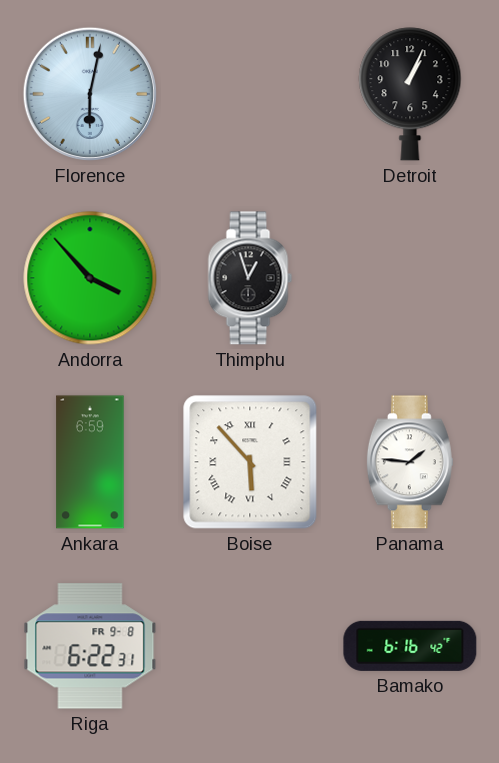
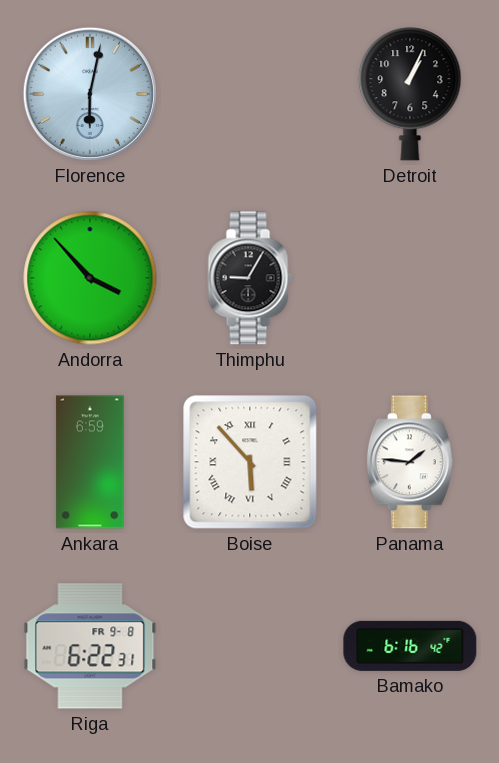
Thimphu: 12:57 -> 9:05
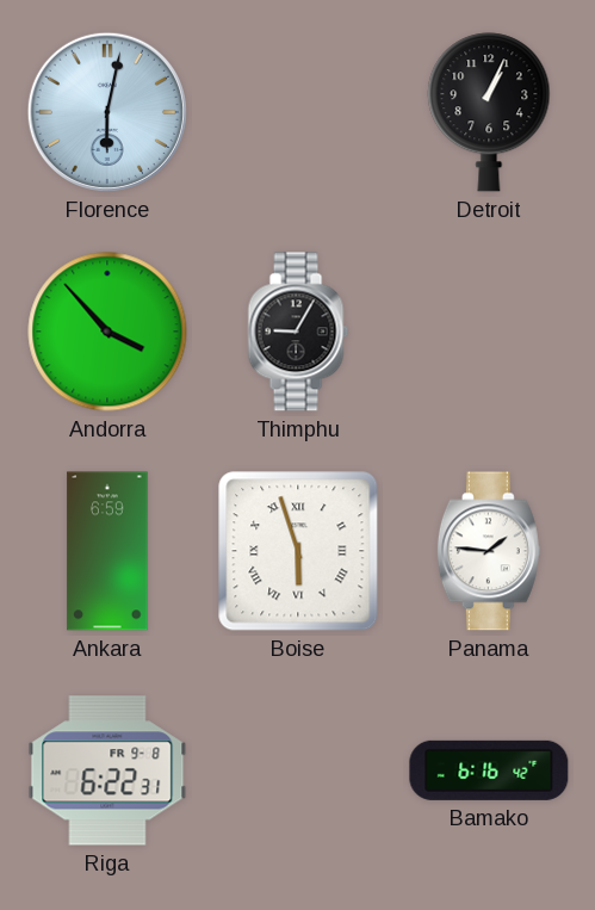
Boise: 5:53 -> 5:57
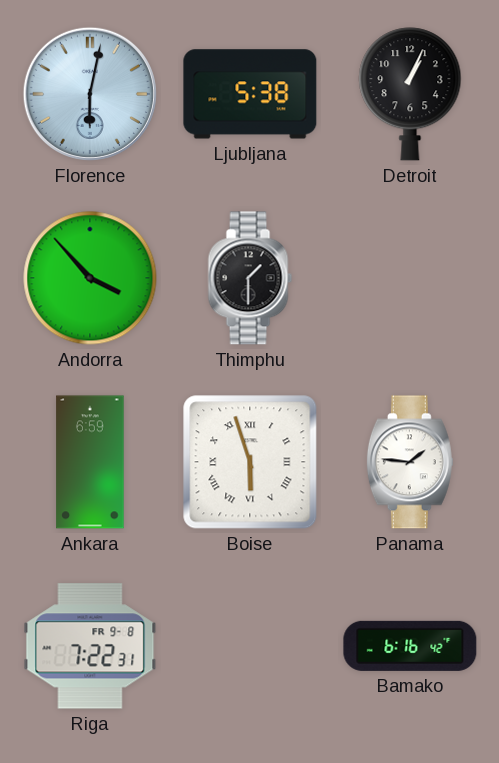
Ljubljana: none -> 5:38
Thimphu: 9:05 -> 1:30
Riga: 6:22 -> 7:22
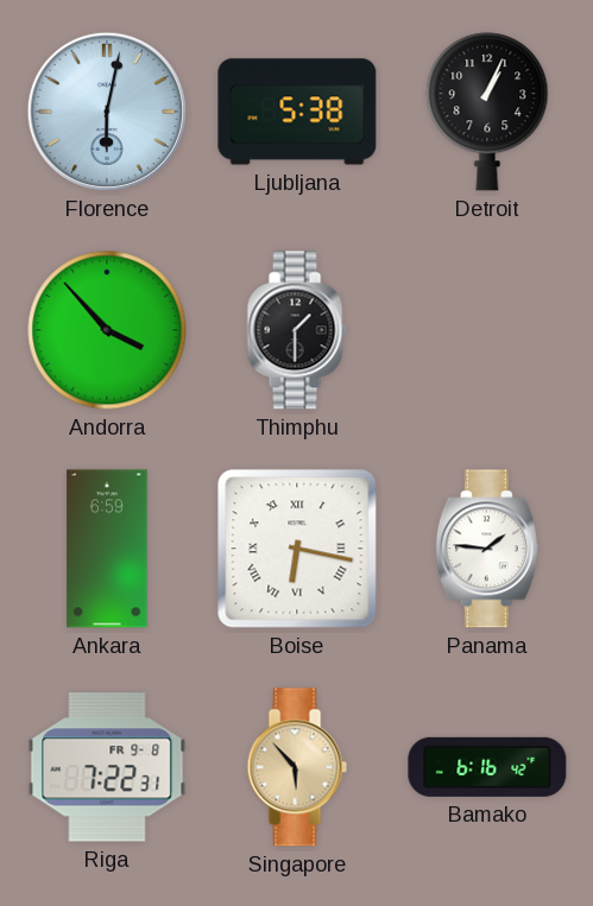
Boise: 5:57 -> 6:17
Singapore: none -> 5:53
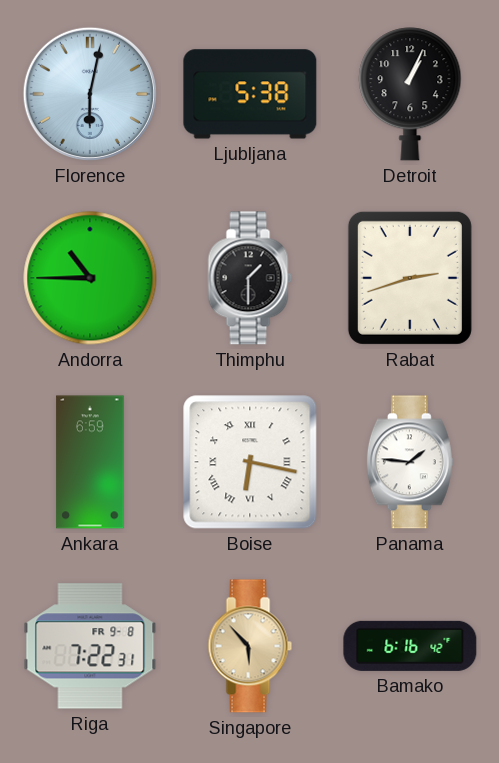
Andorra: 3:53 -> 10:45
Rabat: none -> 2:42
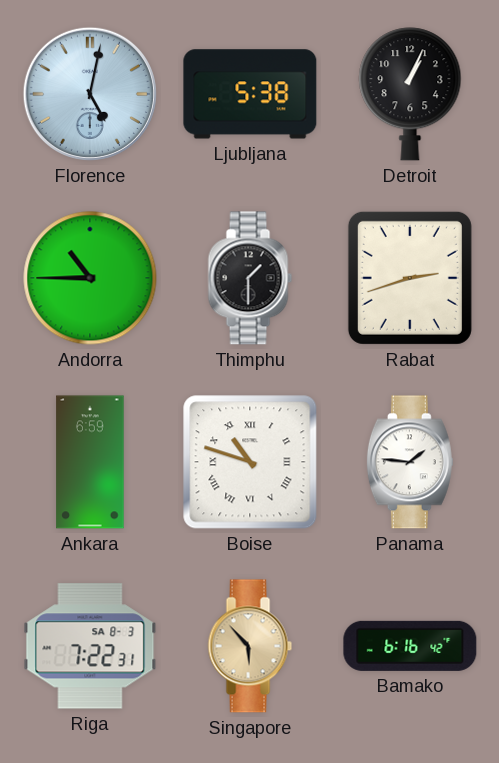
Florence: 6:02 -> 5:02
Boise: 6:17 -> 10:48
Riga date: FR 9-8 -> SA 8-3
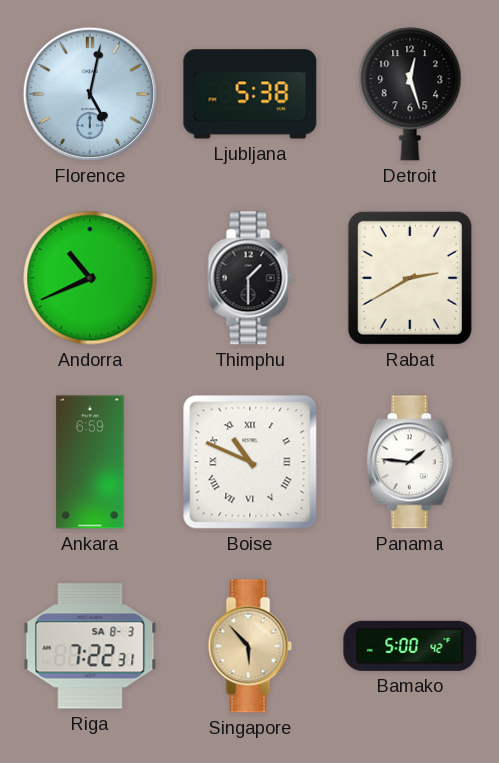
Detroit: 1:04 -> 12:27
Andorra: 10:45 -> 10:41
Rabat: 2:42 -> 2:40
Boise: 10:48 -> 10:49
Bamako: 6:16 -> 5:00
